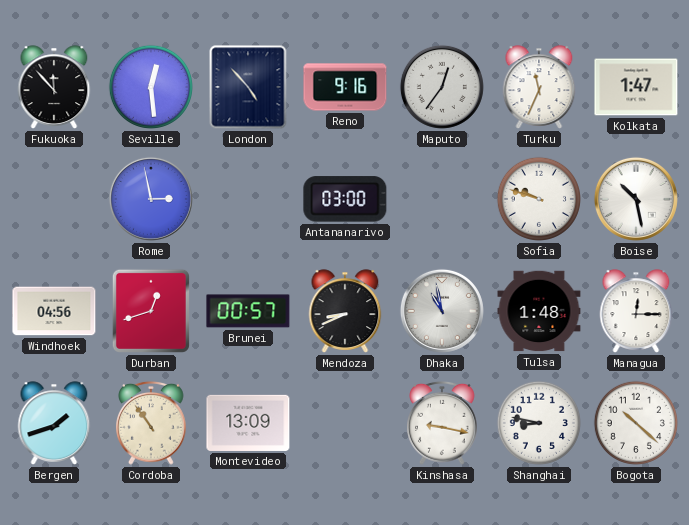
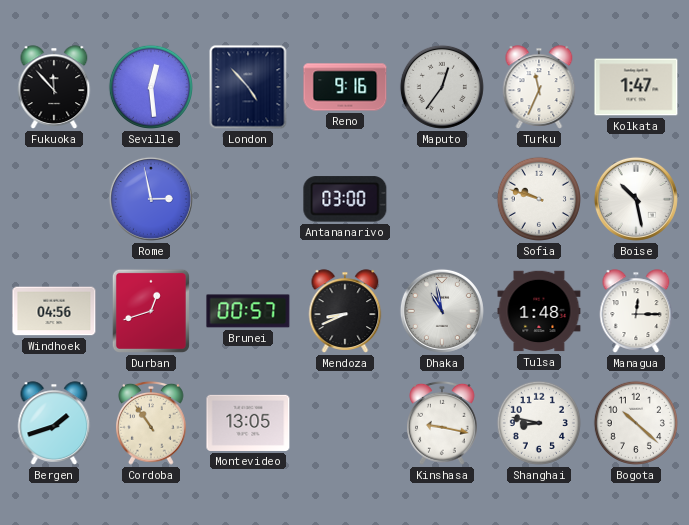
Montevideo: 13:09 -> 13:05
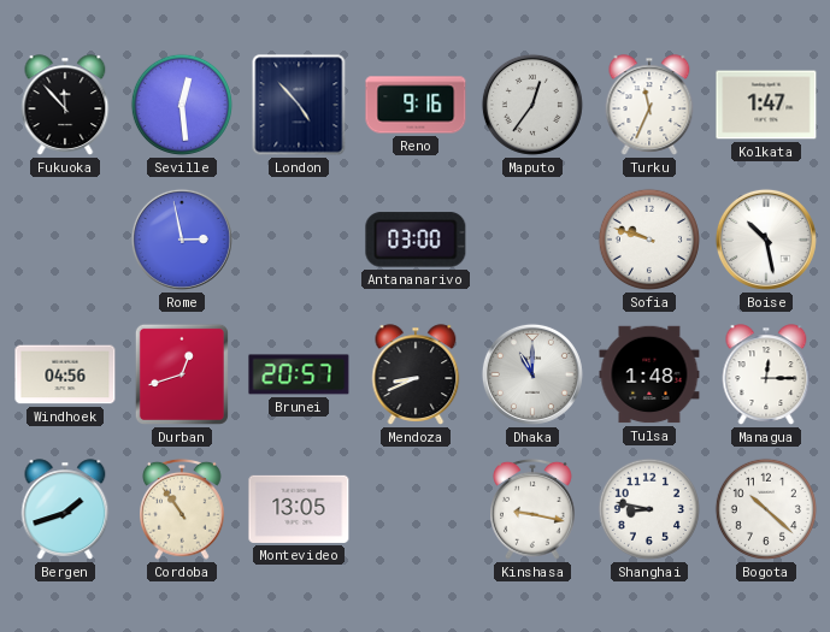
Brunei: 00:57 -> 20:57
Dhaka: 10:58 -> 11:00
